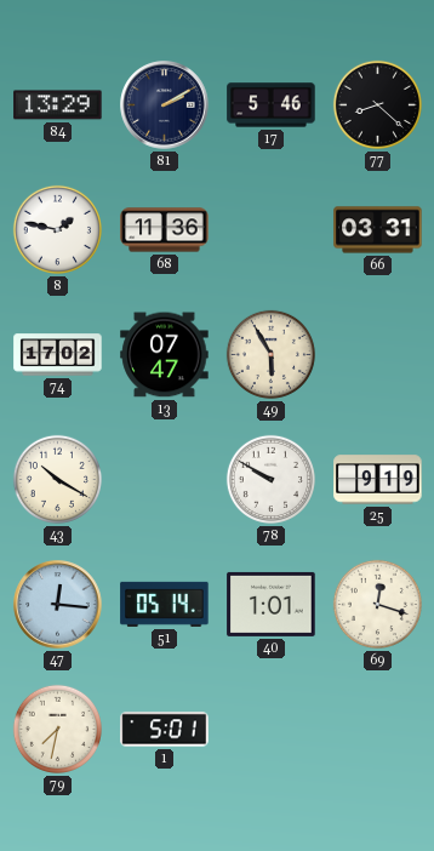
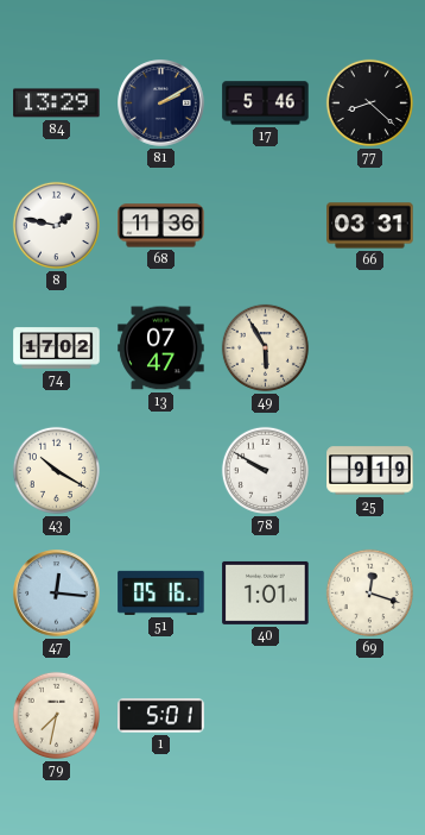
51: 05:14 -> 05:16
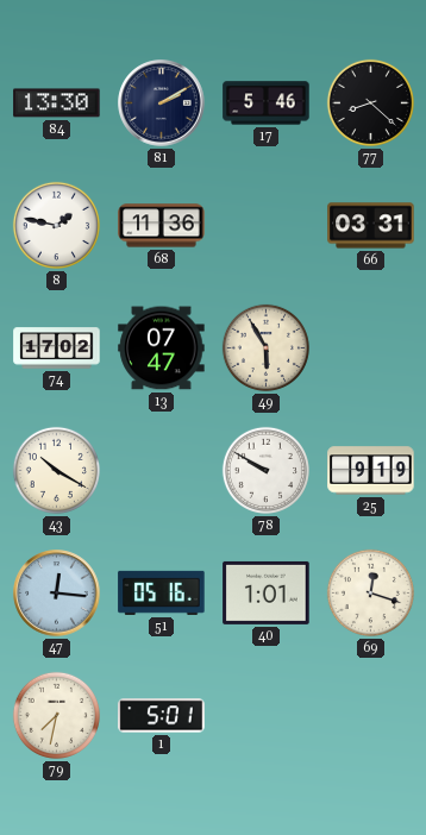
84: 13:29 -> 13:30
